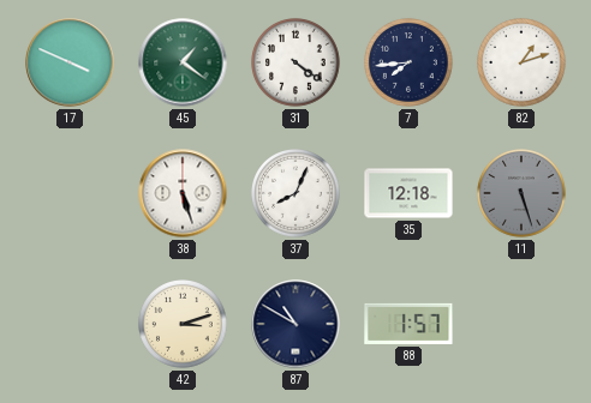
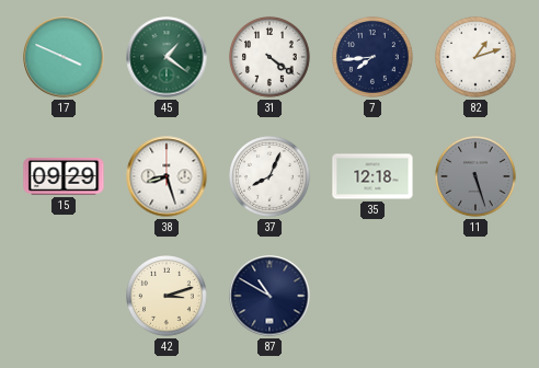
15: none -> 09:29
38: 5:27 -> 8:27
88: 1:57 -> none
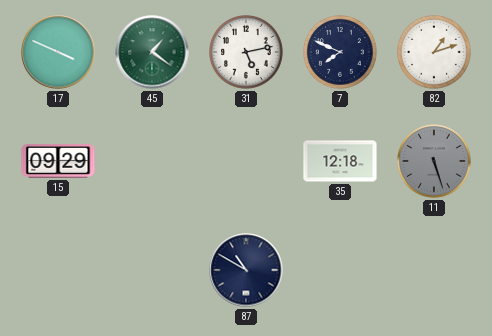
31: 4:21 -> 5:13
7: 7:44 -> 7:49
38: 8:27 -> none
37: 8:04 -> none
42: 3:12 -> none
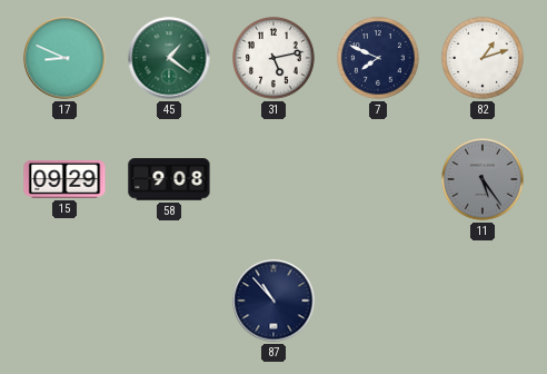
17: 3:49 -> 8:49
58: none -> 9:08
35: 12:18 -> none
11: 5:27 -> 5:24
87: 10:50 -> 10:53
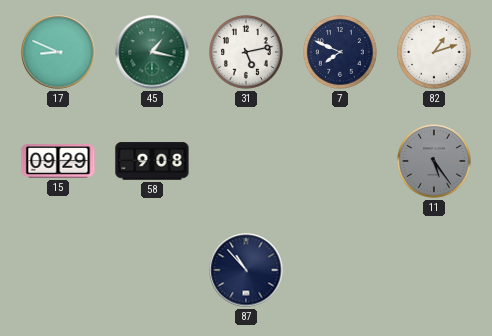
45: 1:21 -> 1:17
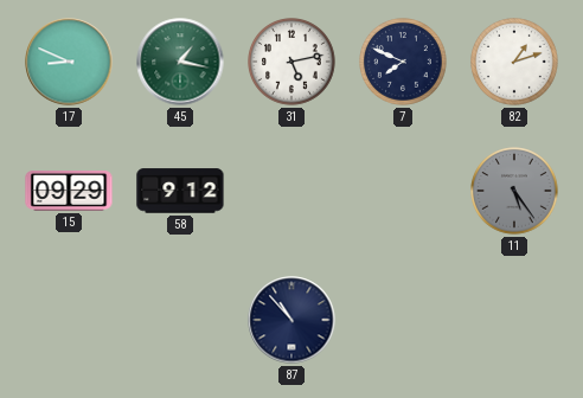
58: 9:08 -> 9:12
